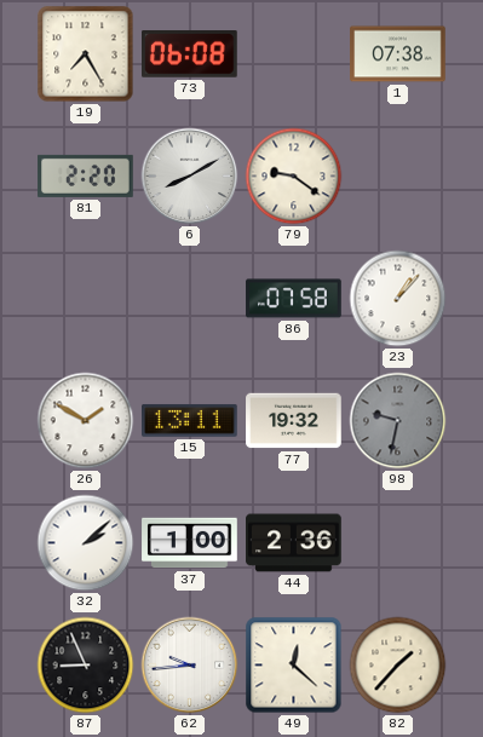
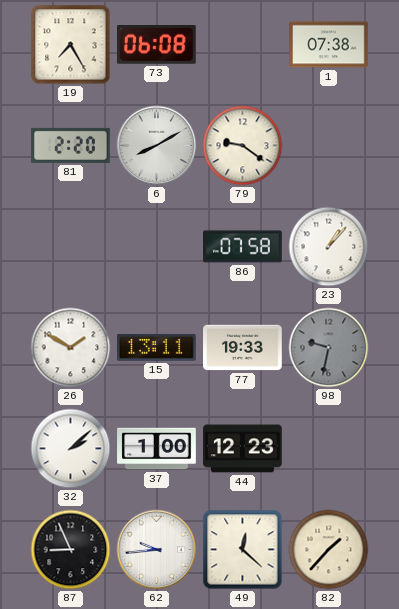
77: 19:32 -> 19:33
44: 2:36 -> 12:23
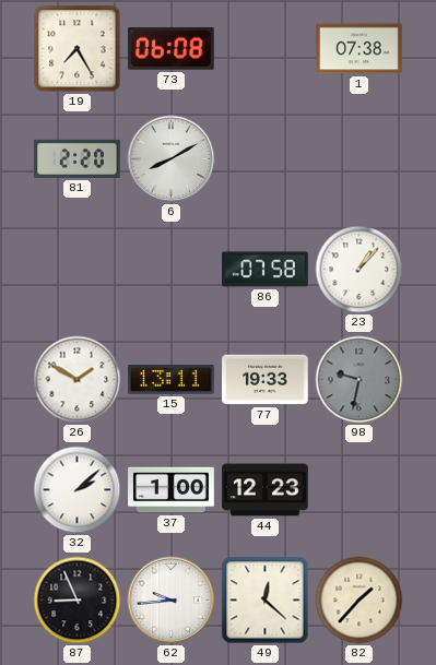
79: 9:21 -> none
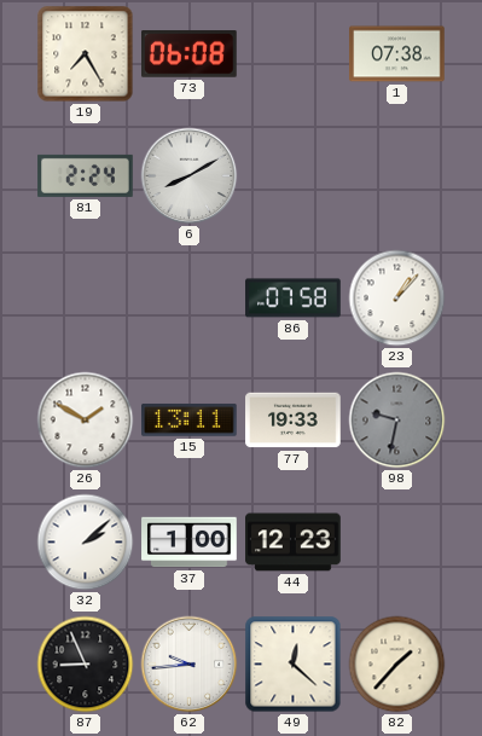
81: 2:20 -> 2:24
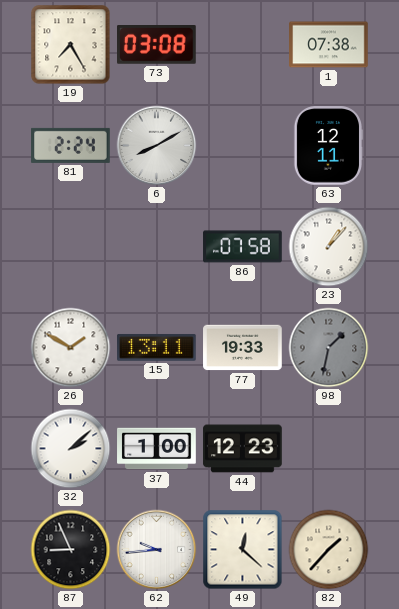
73: 06:08 -> 03:08
63: none -> 12:11
98: 9:32 -> 1:32
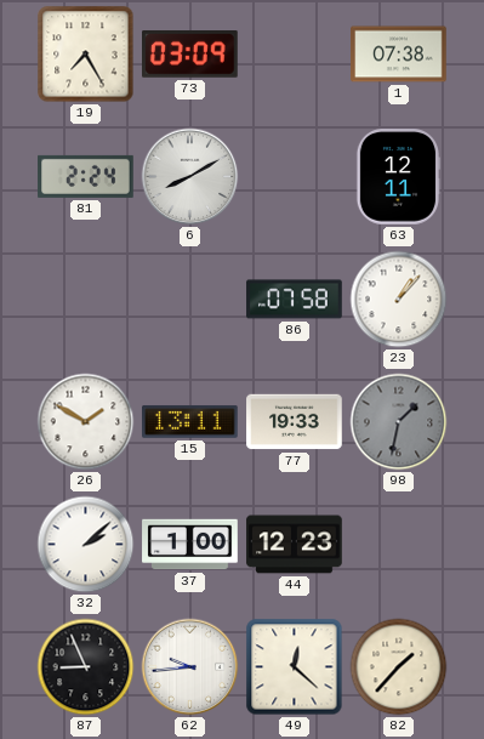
73: 03:08 -> 03:09
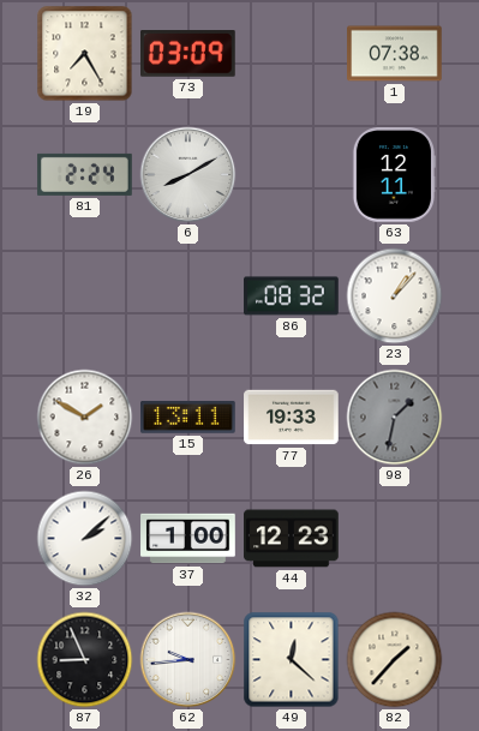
86: 07:58 -> 08:32
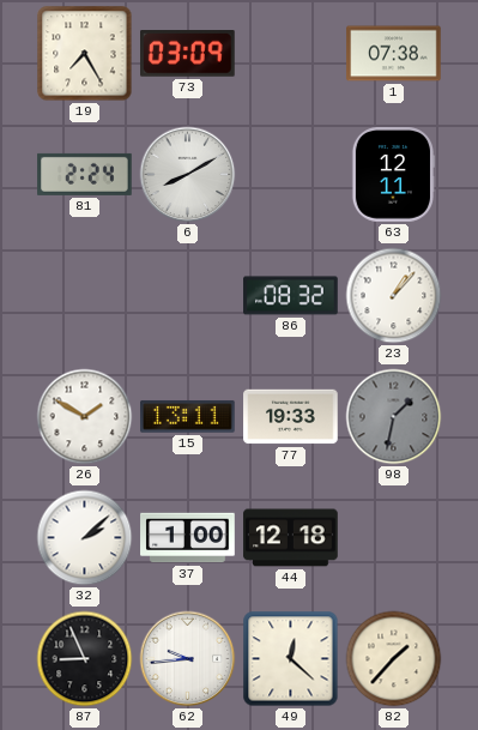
44: 12:23 -> 12:18
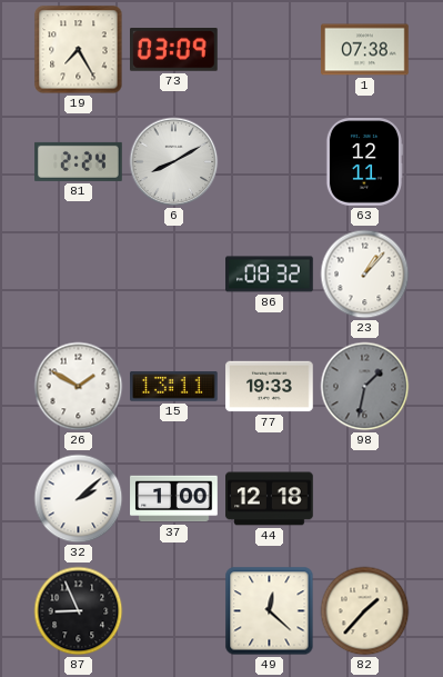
62: 9:44 -> none
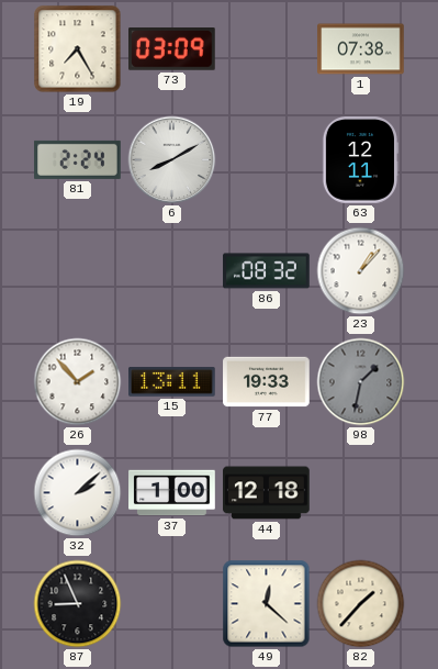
26: 1:50 -> 1:53
